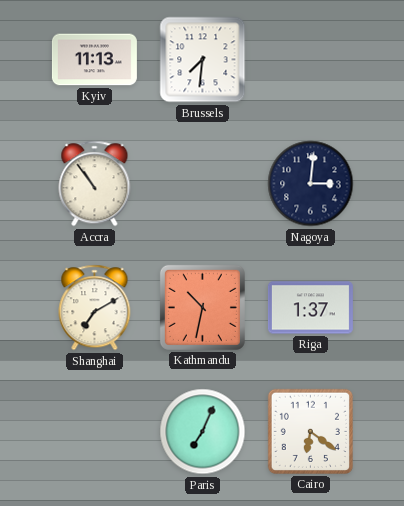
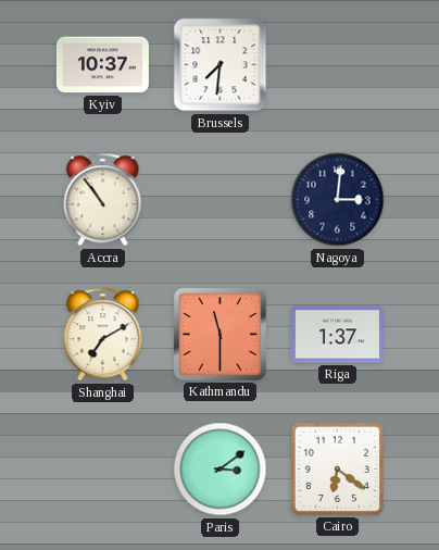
Kyiv: 11:13 -> 10:37
Kathmandu: 10:32 -> 11:30
Paris: 7:04 -> 3:09
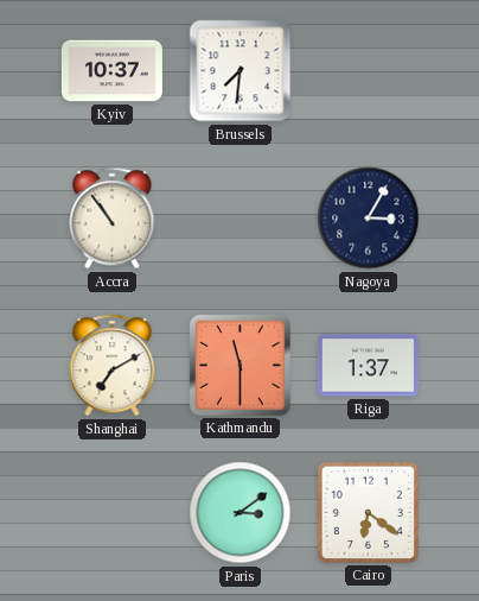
Nagoya: 3:01 -> 3:05
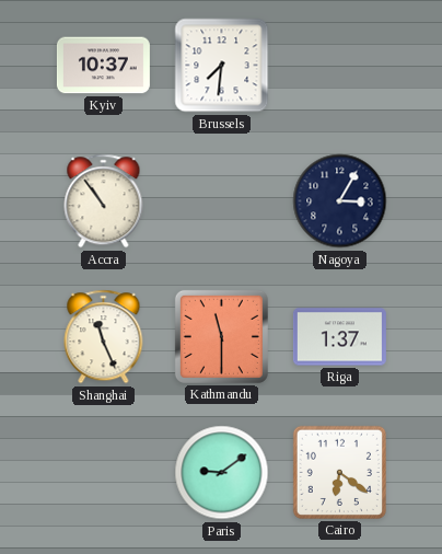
Shanghai: 7:10 -> 11:26
Paris: 3:09 -> 9:09
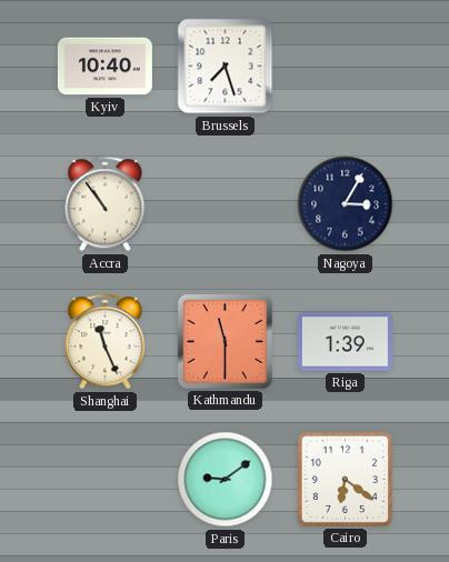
Kyiv: 10:37 -> 10:40
Brussels: 7:31 -> 7:27
Riga: 1:37 -> 1:39
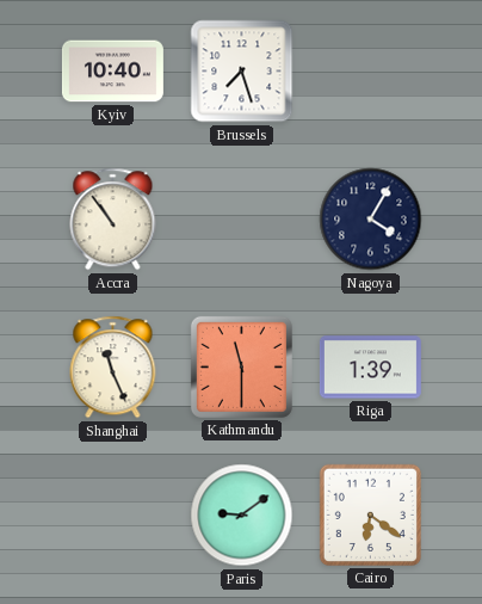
Nagoya: 3:05 -> 4:05
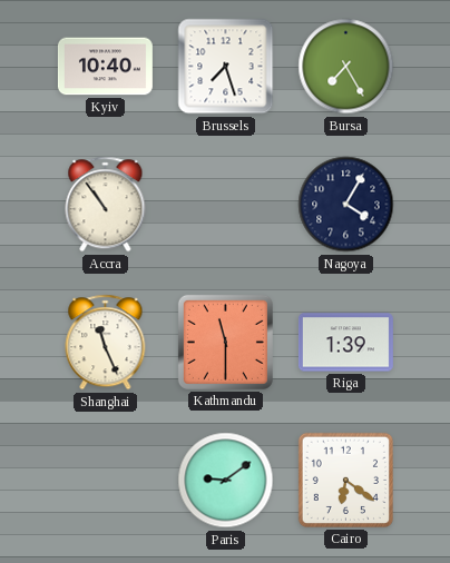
Bursa: none -> 7:25
